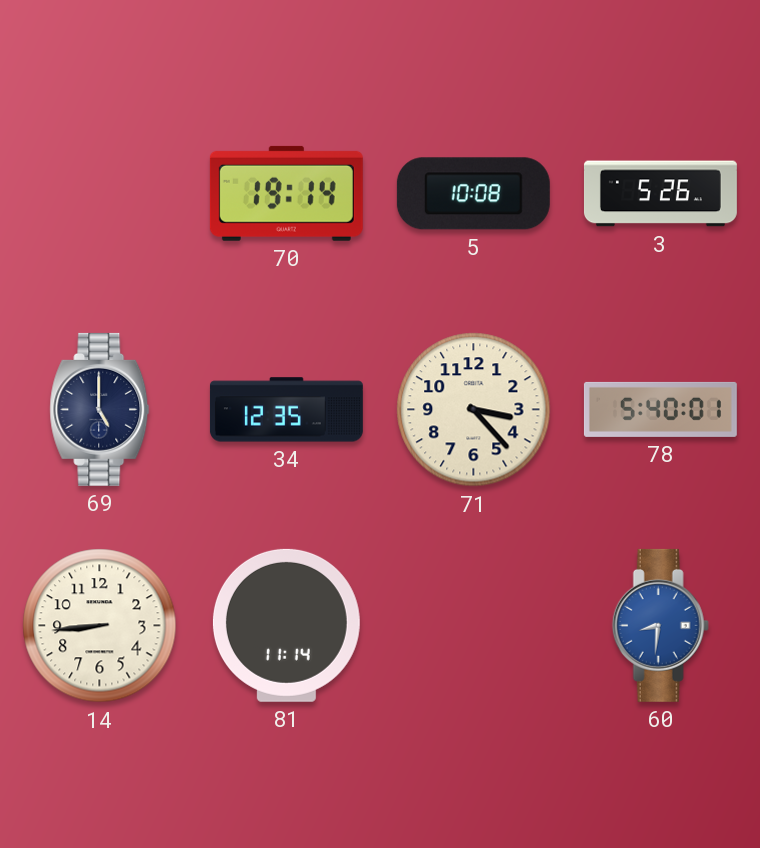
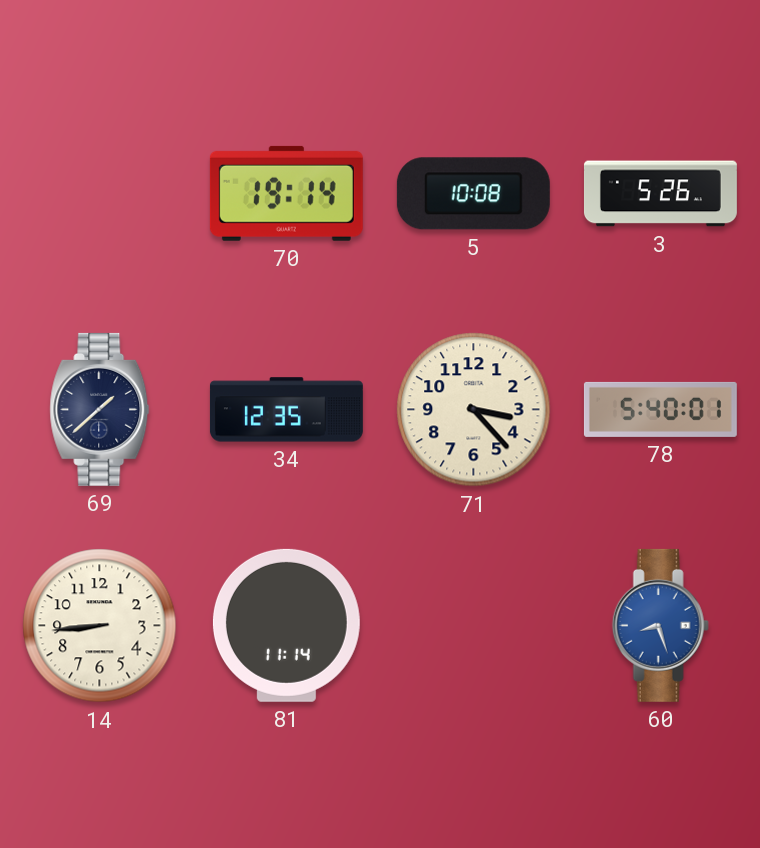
69: 5:00 -> 1:38
60: 8:31 -> 8:27
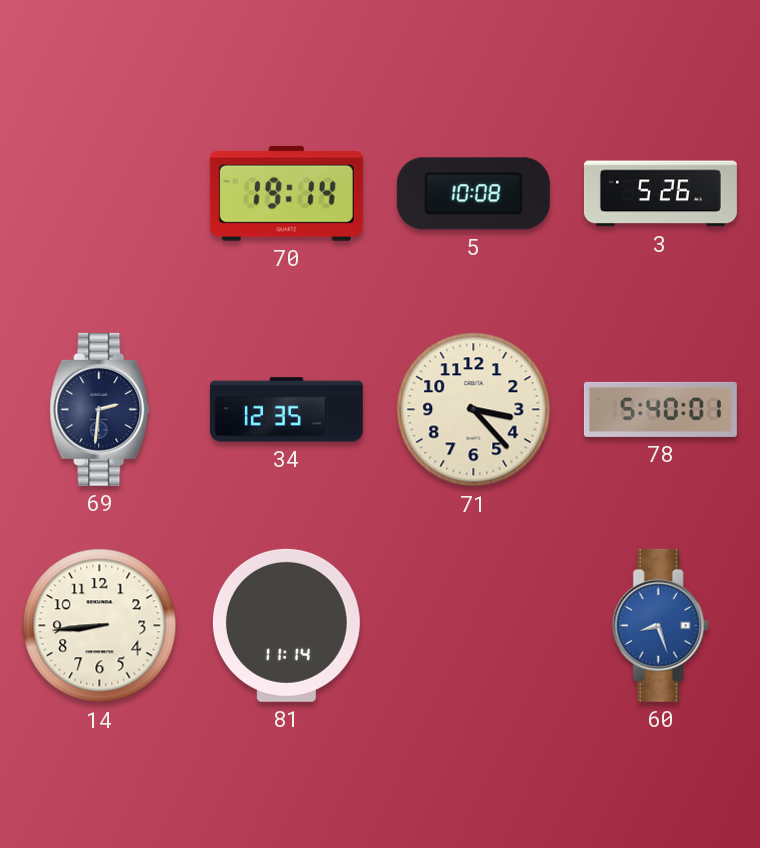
69: 1:38 -> 2:31
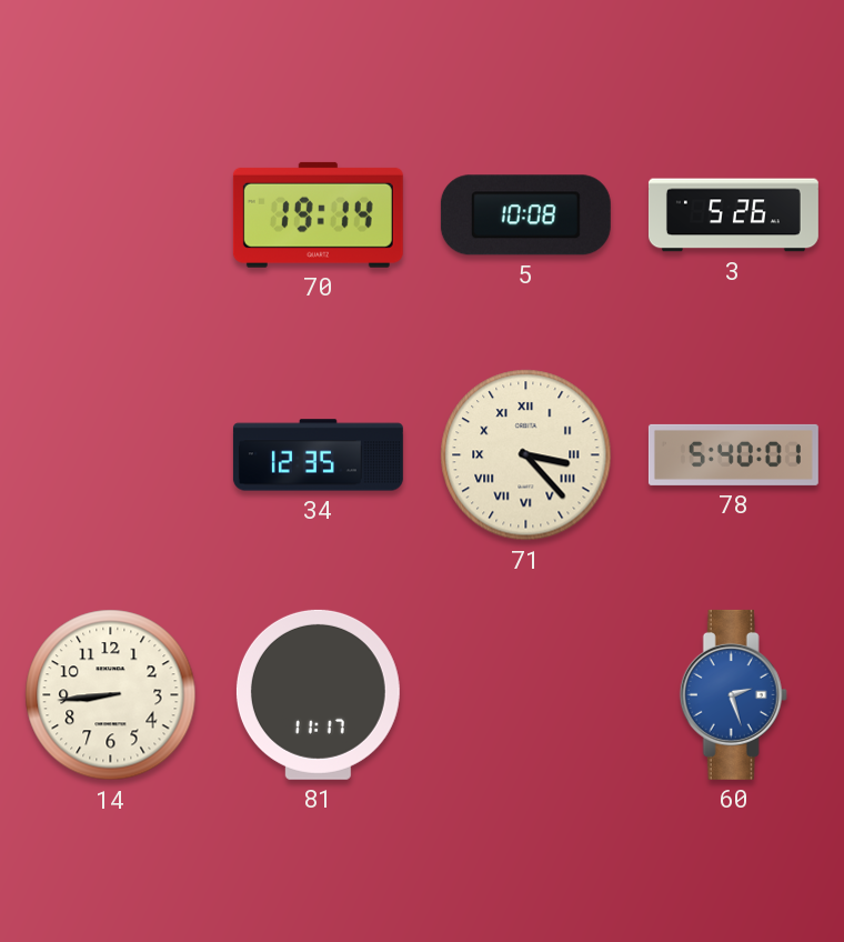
69: 2:31 -> none
71 numerals: Arabic -> Roman
81: 11:14 -> 11:17
60: 8:27 -> 2:27
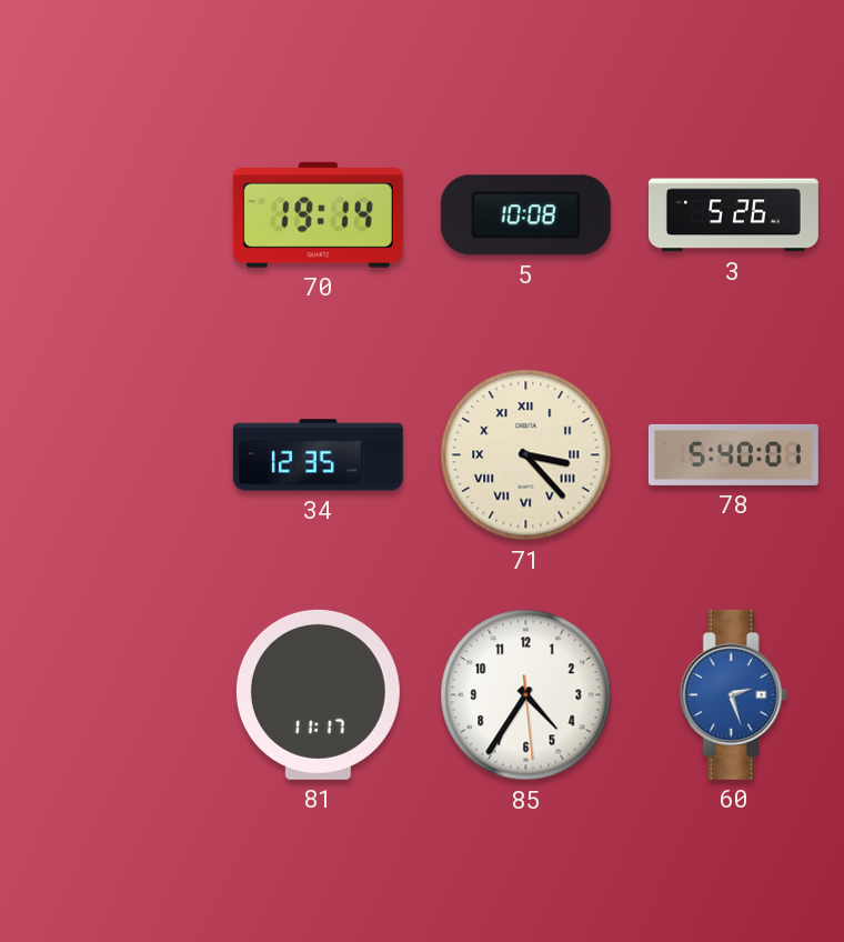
14: 8:44 -> none
85: none -> 4:35
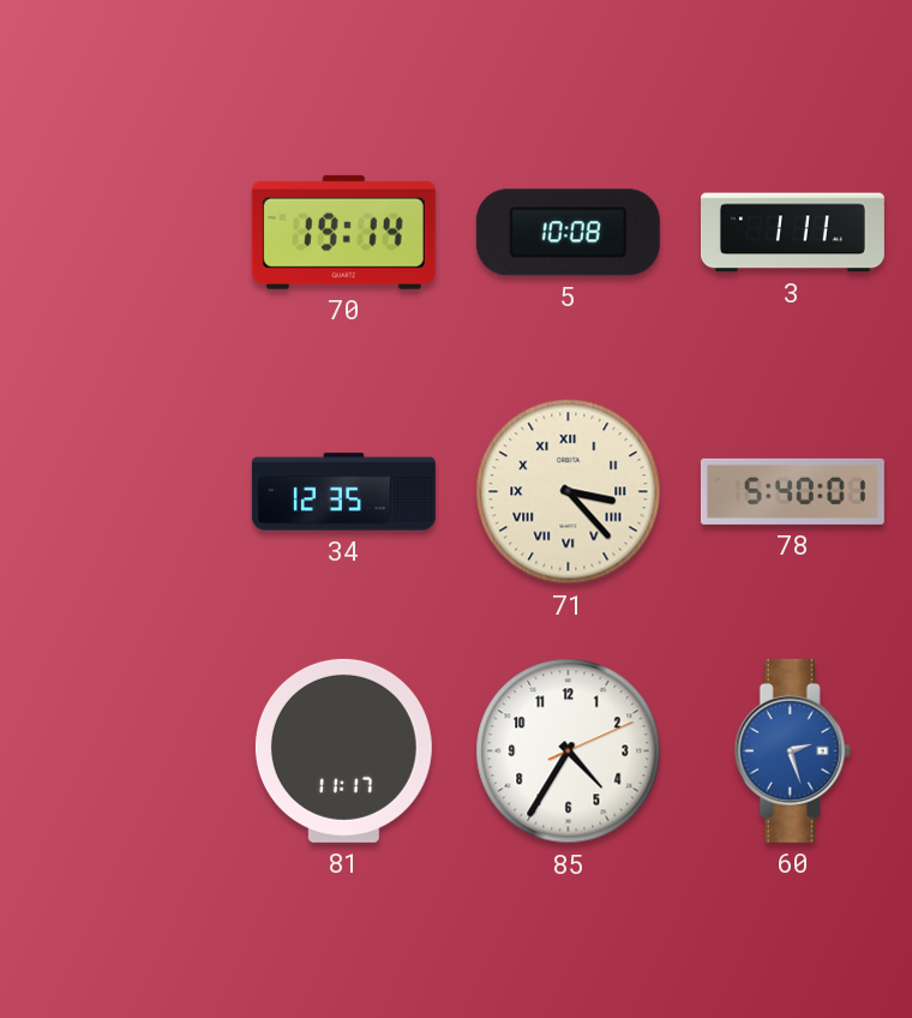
3: 5:26 -> 1:11
85: 4:35:29 -> 4:35:11
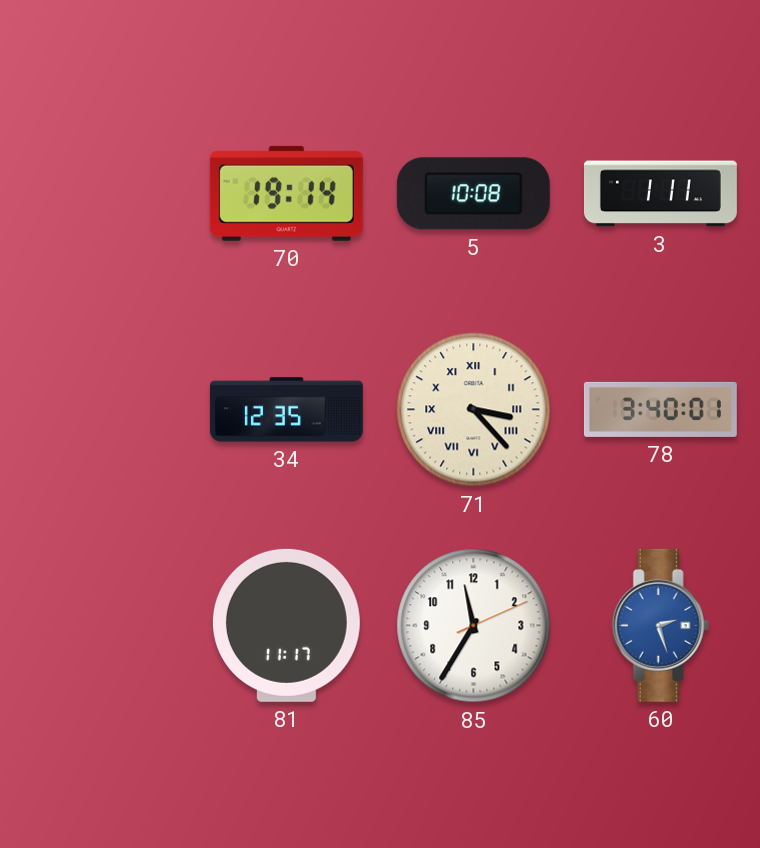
78: 5:40 -> 3:40
85: 4:35 -> 11:35
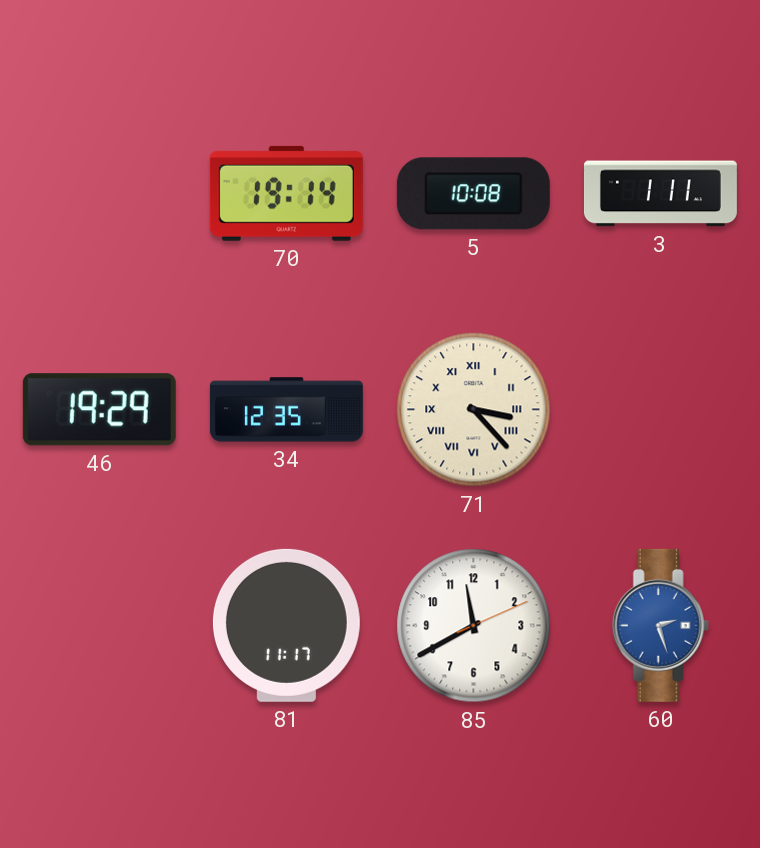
46: none -> 19:29
78: 3:40 -> none
85: 11:35 -> 11:40
